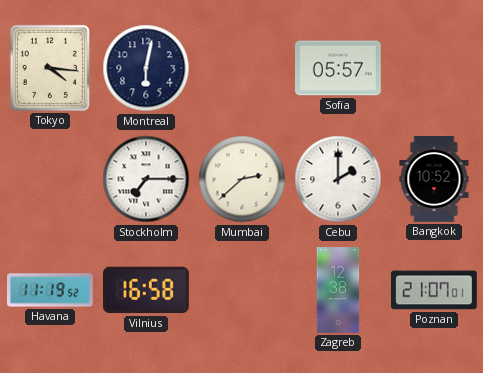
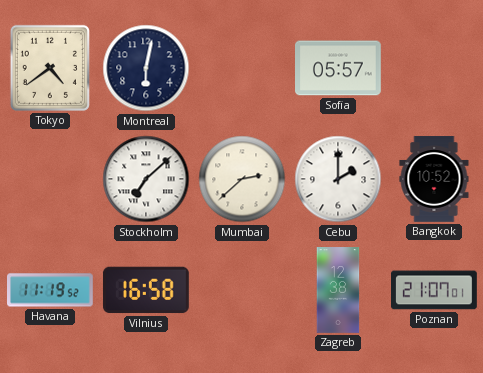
Tokyo: 4:16 -> 4:39
Stockholm: 7:15 -> 7:08
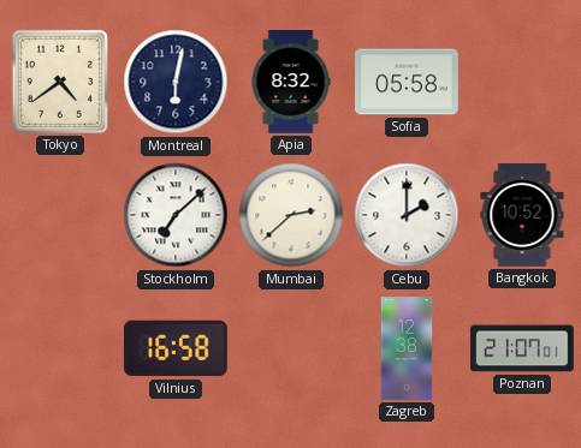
Apia: none -> 8:32
Sofia: 05:57 -> 05:58
Havana: 11:19 -> none
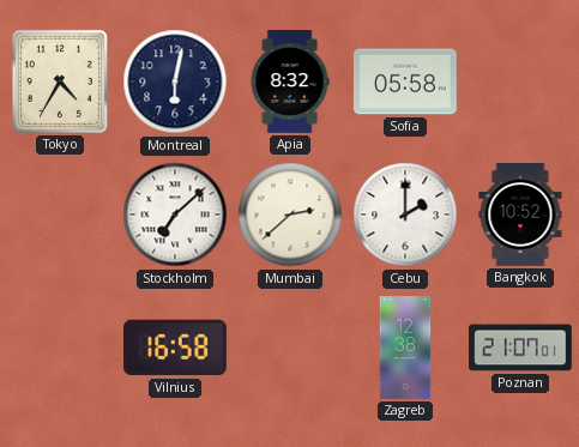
Tokyo: 4:39 -> 4:35
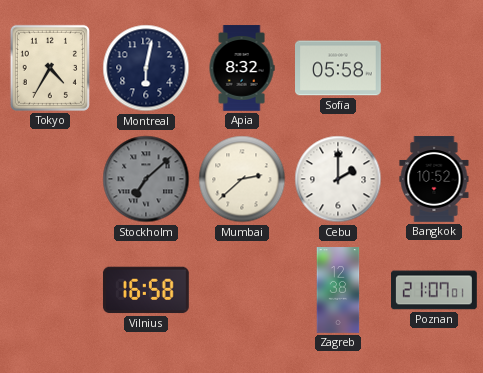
Stockholm dial: white -> grey
